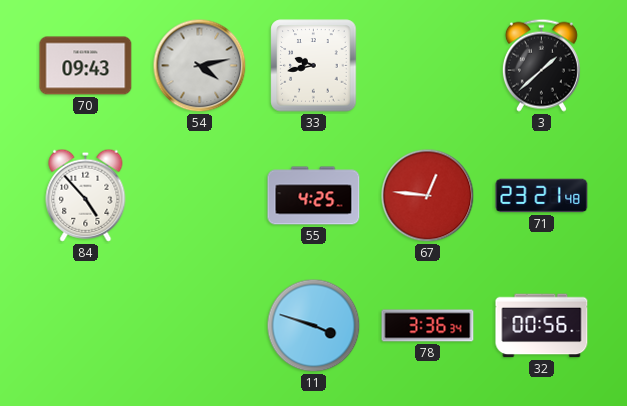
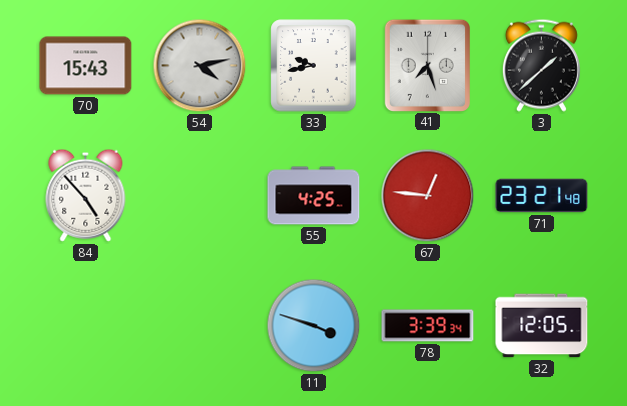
70: 09:43 -> 15:43
41: none -> 7:27
78: 3:36 -> 3:39
32: 00:56 -> 12:05
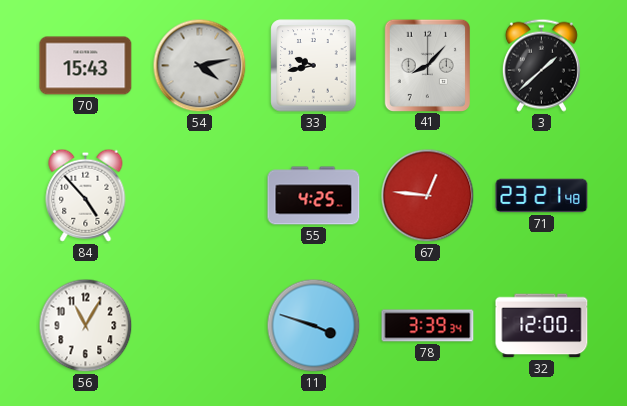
41: 7:27 -> 8:07
56: none -> 11:05
32: 12:05 -> 12:00
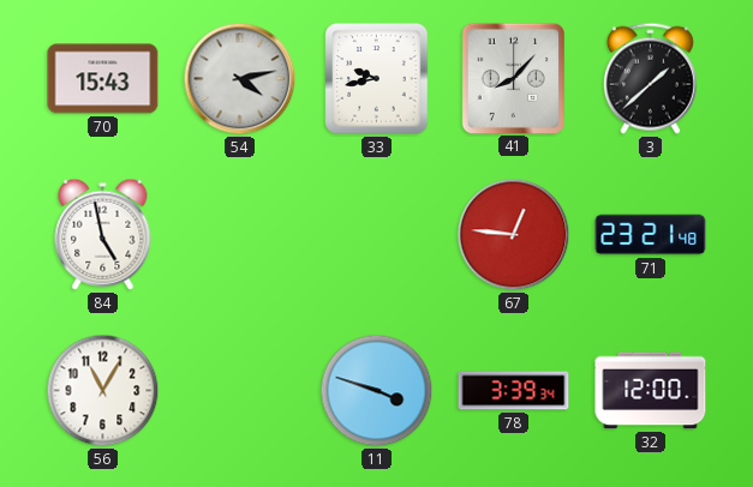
84: 4:53 -> 4:58
55: 4:25 -> none
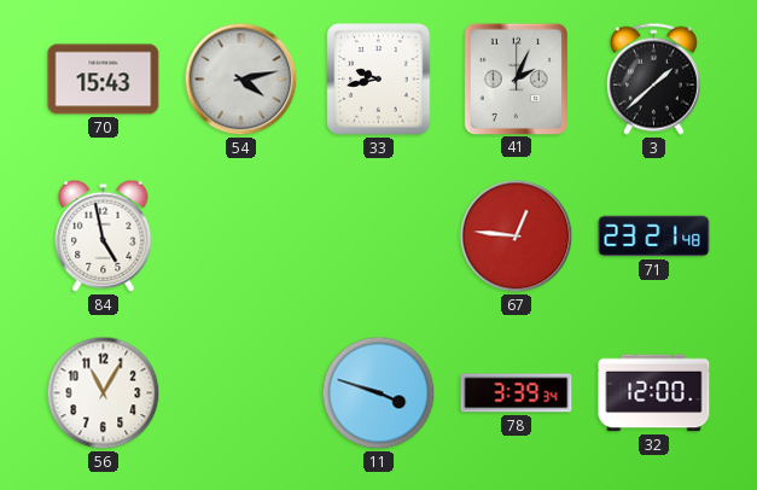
41: 8:07 -> 2:04
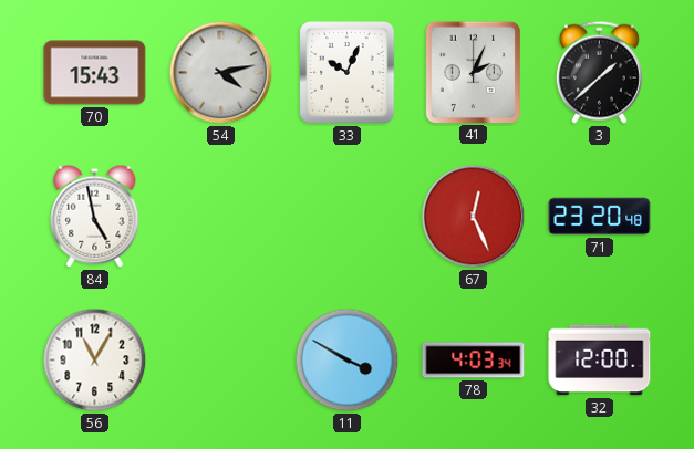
33: 9:43 -> 10:04
67: 12:46 -> 12:26
71: 23:21 -> 23:20
11: 3:48 -> 3:50
78: 3:39 -> 4:03
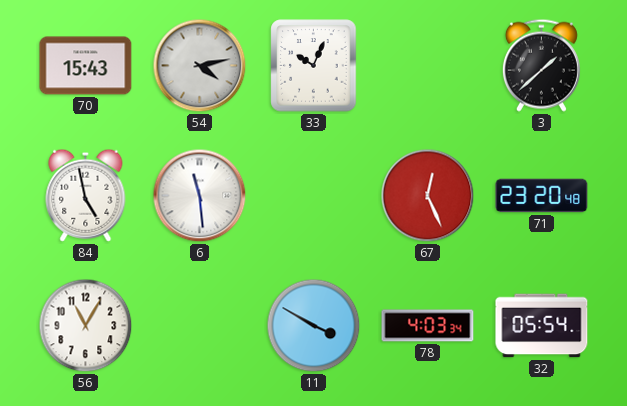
41: 2:04 -> none
6: none -> 11:29
32: 12:00 -> 05:54
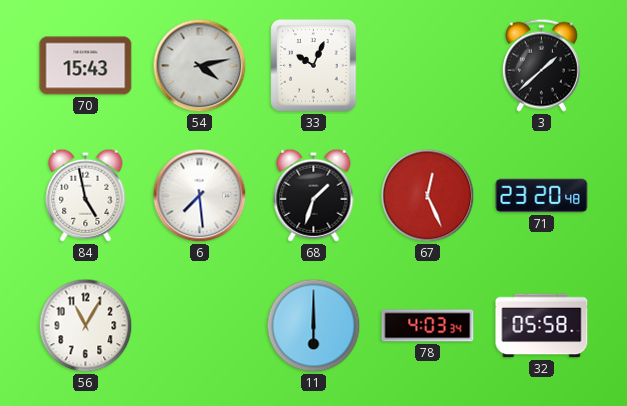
6: 11:29 -> 7:29
68: none -> 1:33
11: 3:50 -> 6:00
32: 05:54 -> 05:58
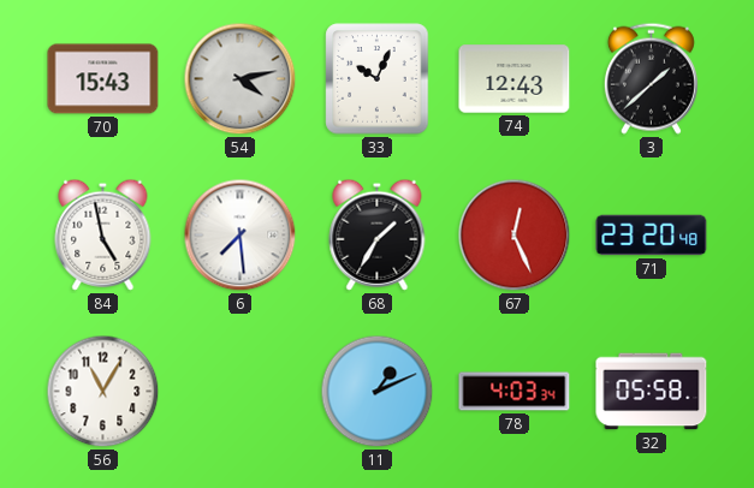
74: none -> 12:43
68: 1:33 -> 1:35
11: 6:00 -> 1:11
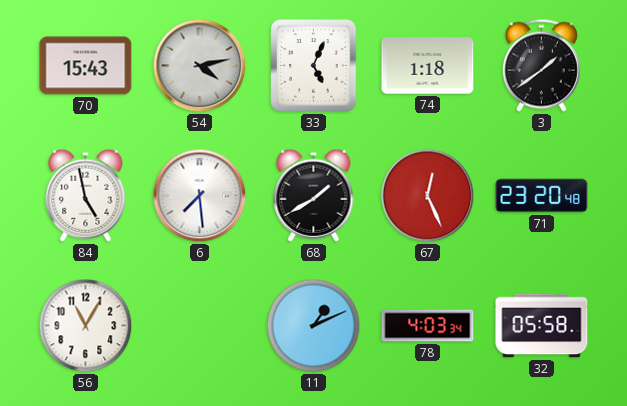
33: 10:04 -> 5:04
74: 12:43 -> 1:18
3: 1:38 -> 1:39
68: 1:35 -> 1:40
